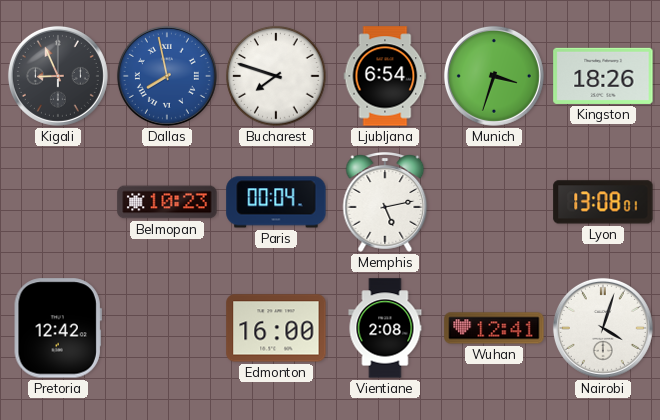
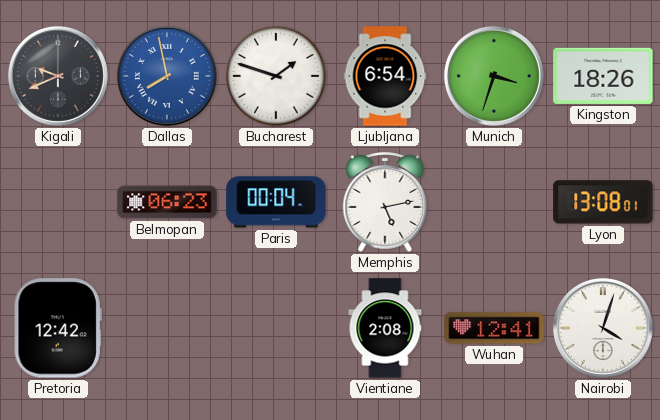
Kigali: 8:56 -> 9:41
Bucharest: 7:48 -> 1:48
Belmopan: 10:23 -> 06:23
Edmonton: 16:00 -> none
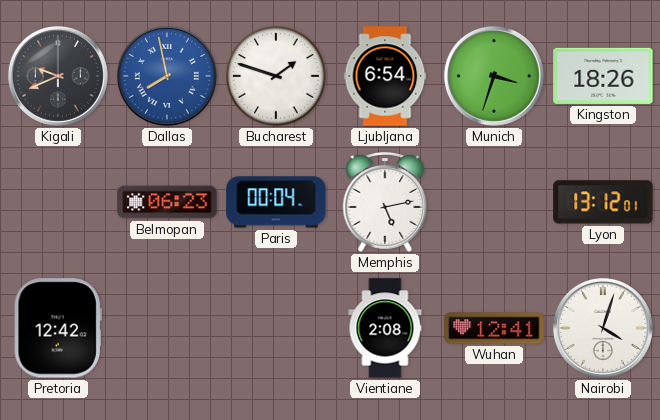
Lyon: 13:08 -> 13:12
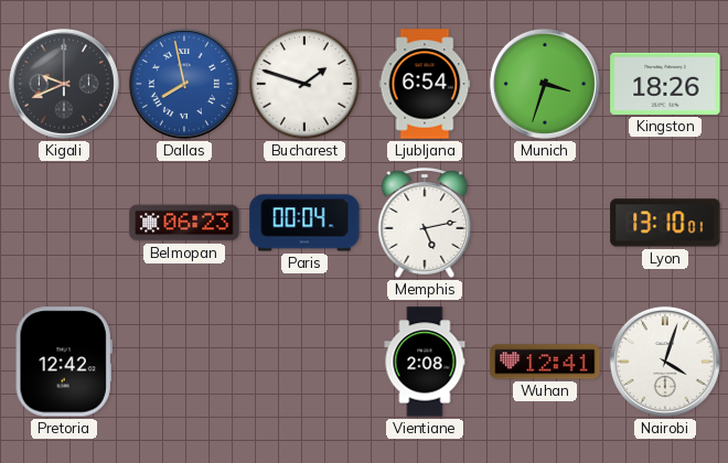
Lyon: 13:12 -> 13:10
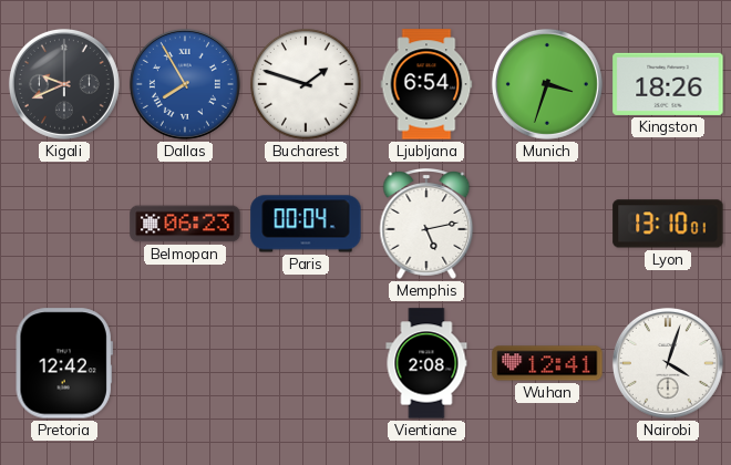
Dallas: 7:58 -> 7:55
